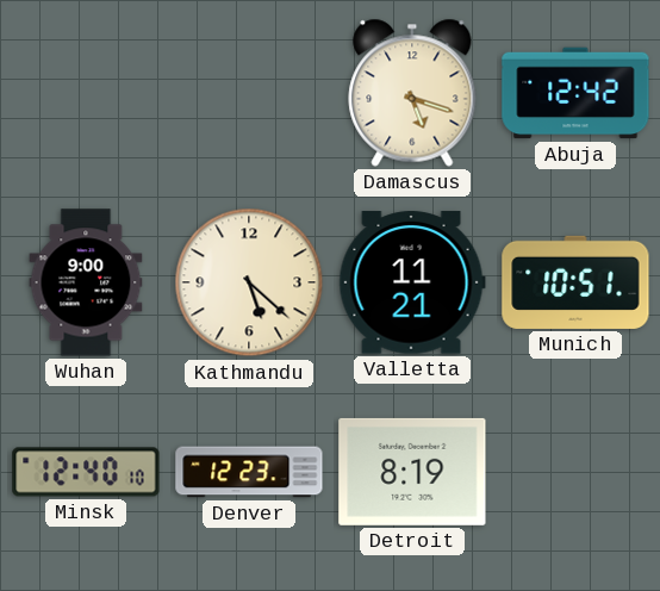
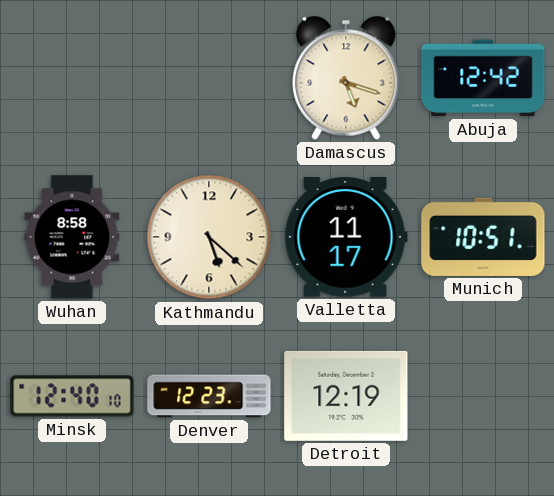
Wuhan: 9:00 -> 8:58
Valletta: 11:21 -> 11:17
Detroit: 8:19 -> 12:19
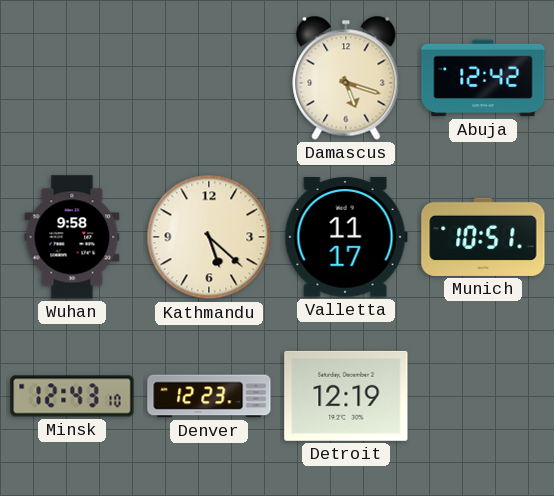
Wuhan: 8:58 -> 9:58
Minsk: 12:40 -> 12:43
